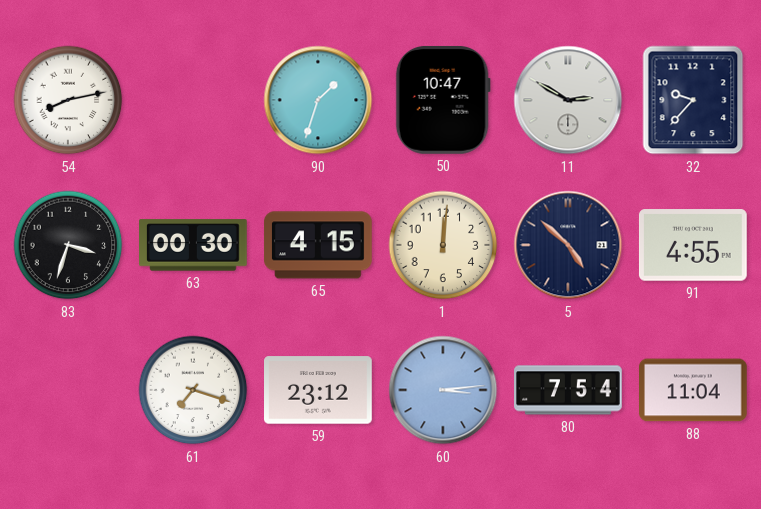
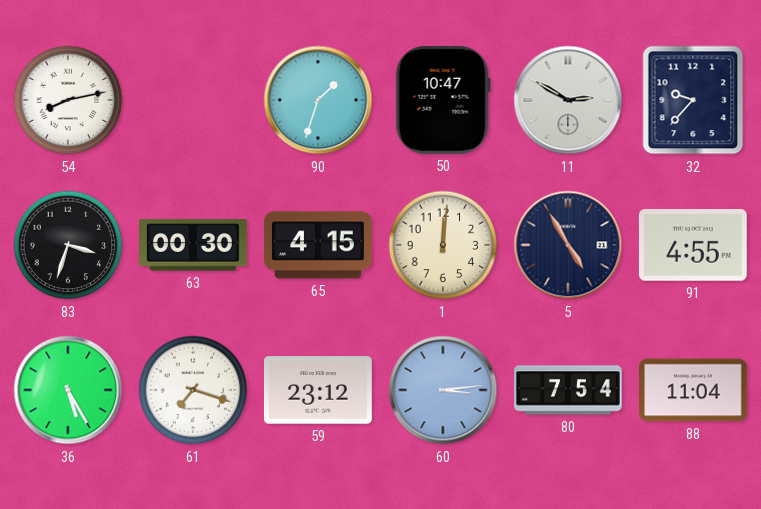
5: 4:52 -> 4:55
36: none -> 5:25
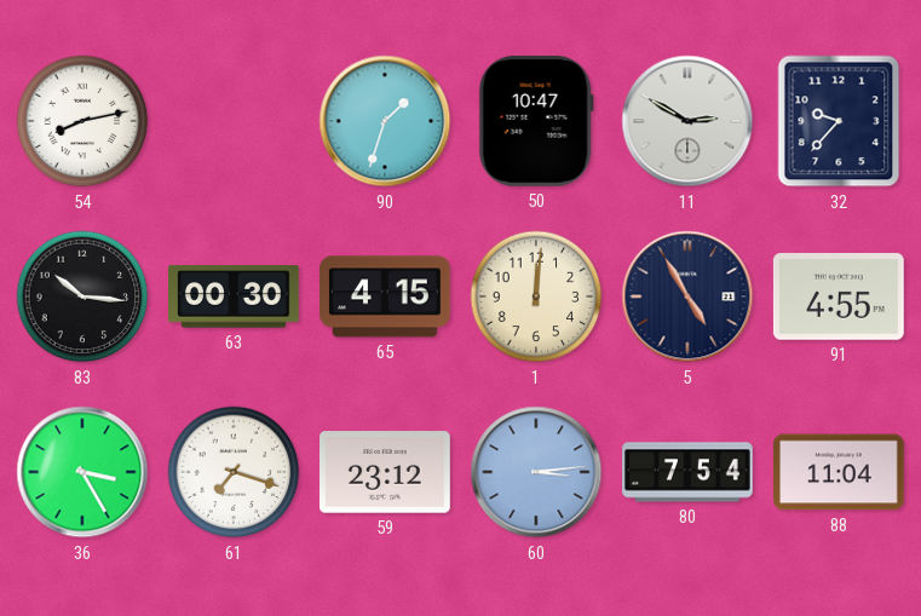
83: 3:33 -> 10:16
36: 5:25 -> 3:25
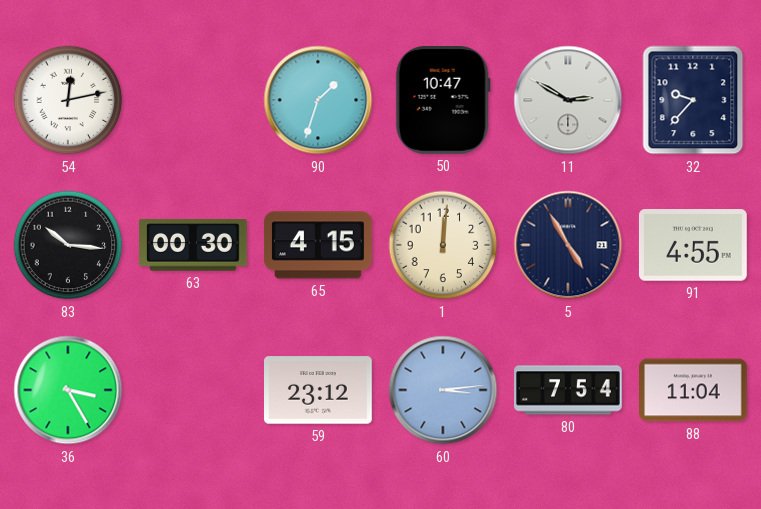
54: 8:13 -> 12:13
61: 7:18 -> none
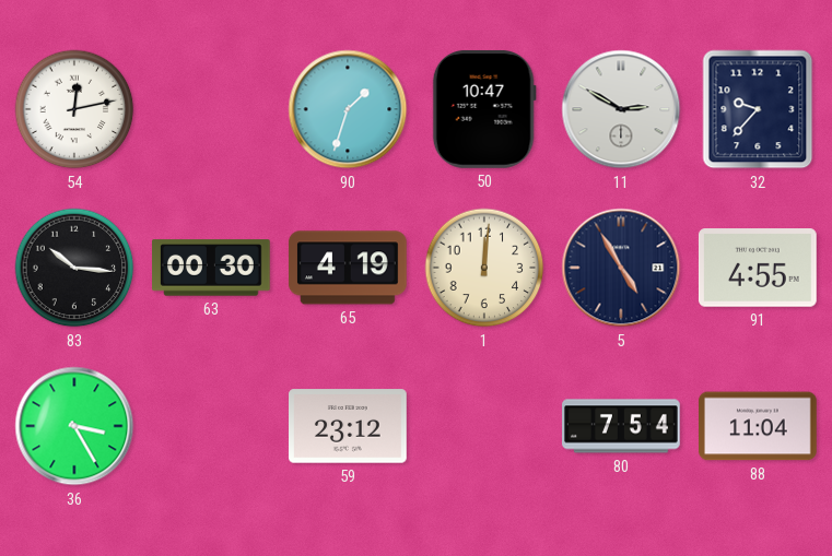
65: 4:15 -> 4:19
60: 3:14 -> none
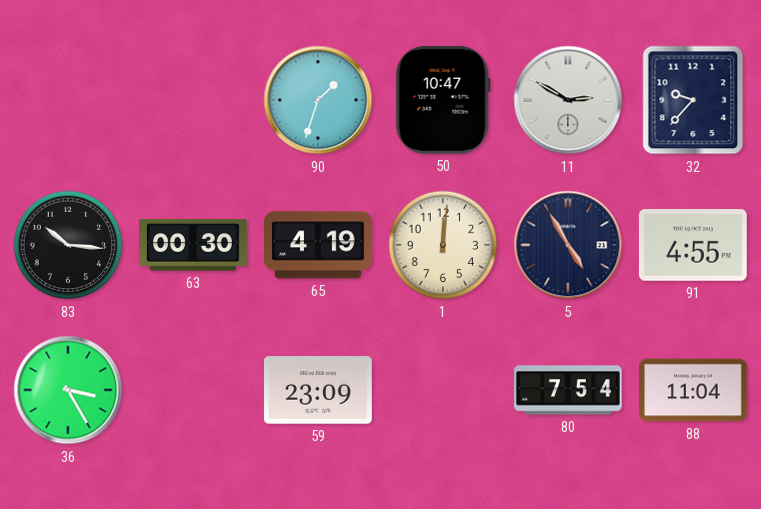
54: 12:13 -> none
59: 23:12 -> 23:09
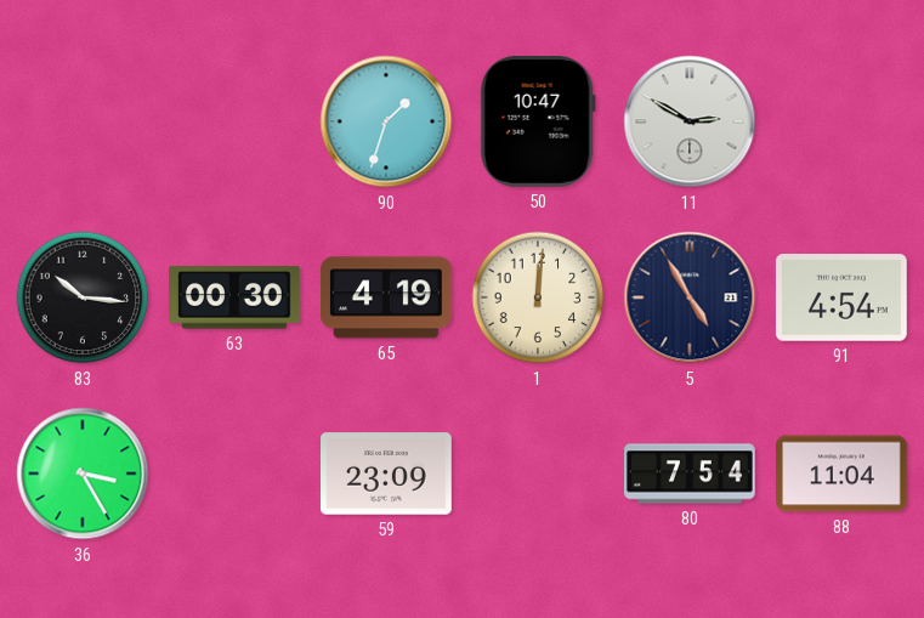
32: 9:37 -> none
91: 4:55 -> 4:54
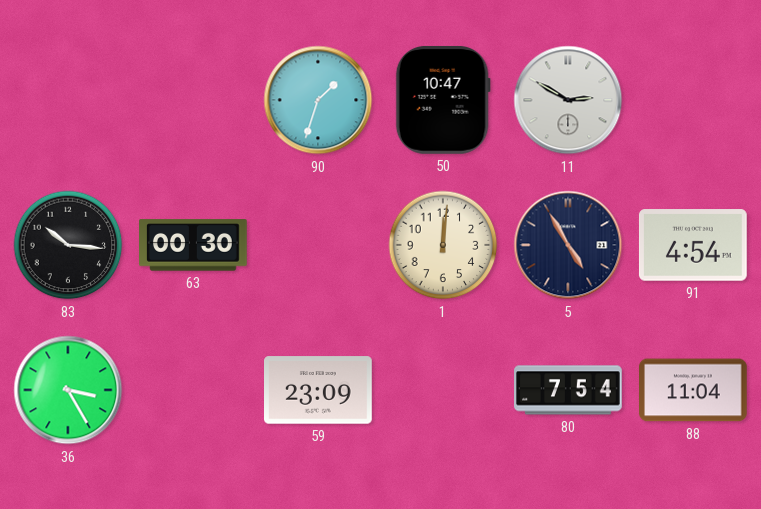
65: 4:19 -> none
